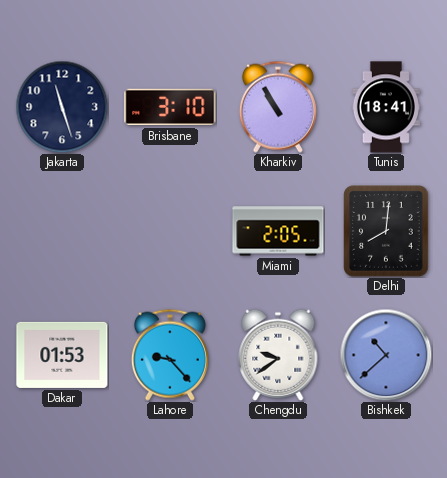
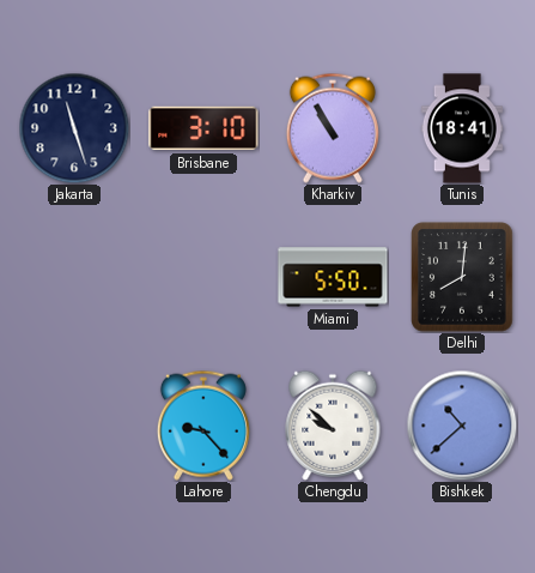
Miami: 2:05 -> 5:50
Dakar: 01:53 -> none
Chengdu: 9:39 -> 9:52
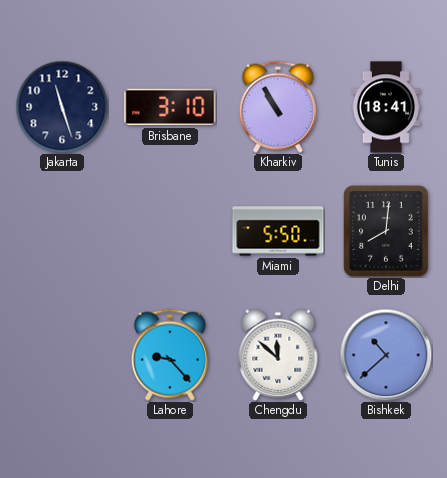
Chengdu: 9:52 -> 11:52
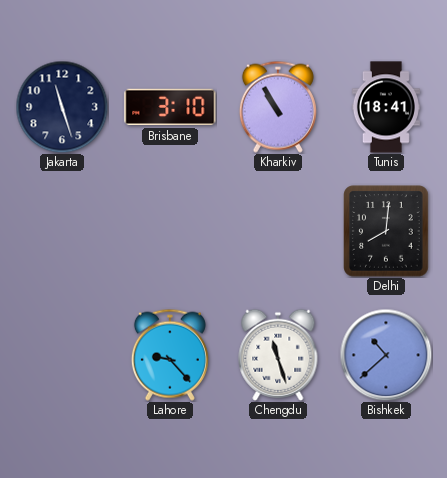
Miami: 5:50 -> none
Chengdu: 11:52 -> 11:27
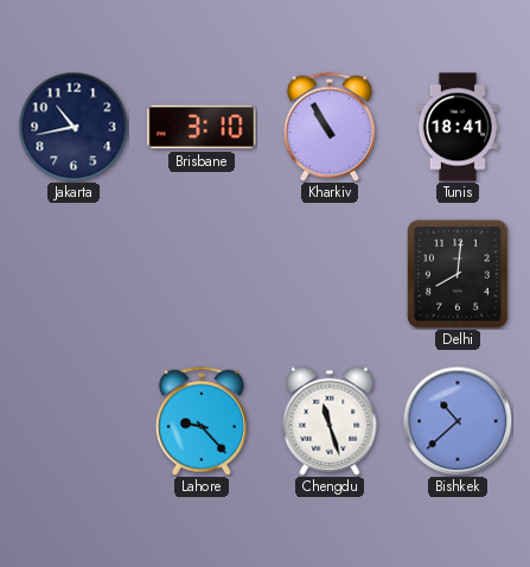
Jakarta: 11:27 -> 10:43
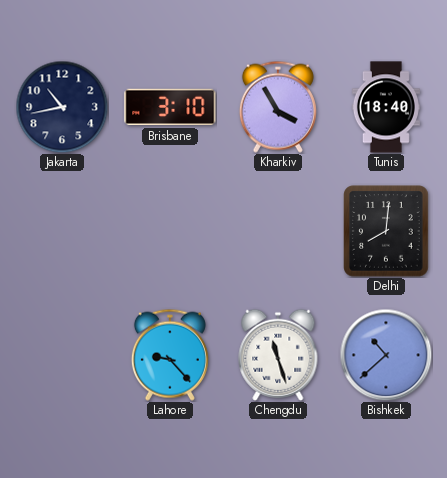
Kharkiv: 10:55 -> 3:55
Tunis: 18:41 -> 18:40
